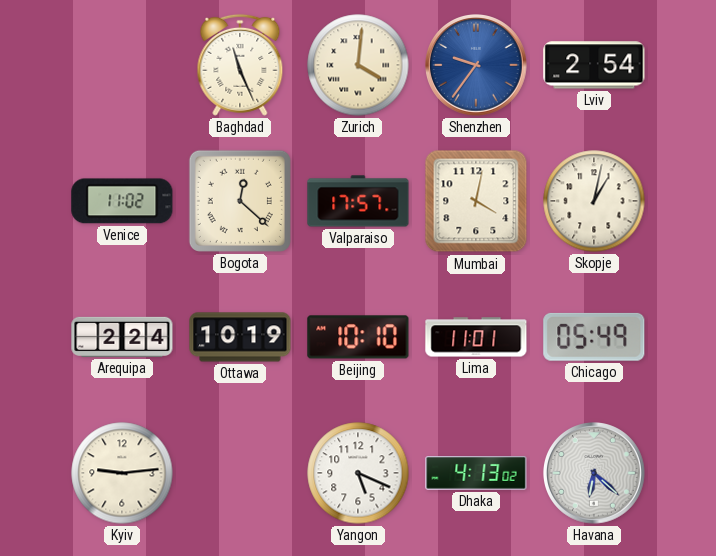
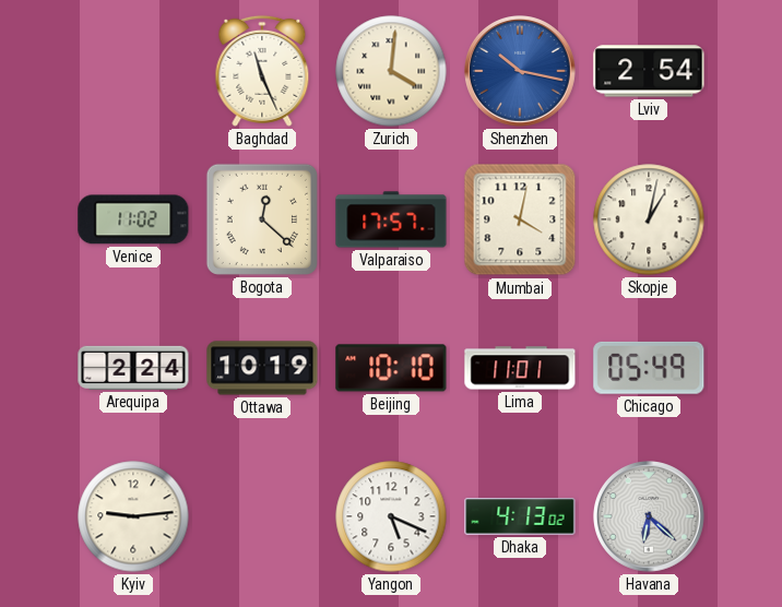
Shenzhen: 9:36 -> 10:17
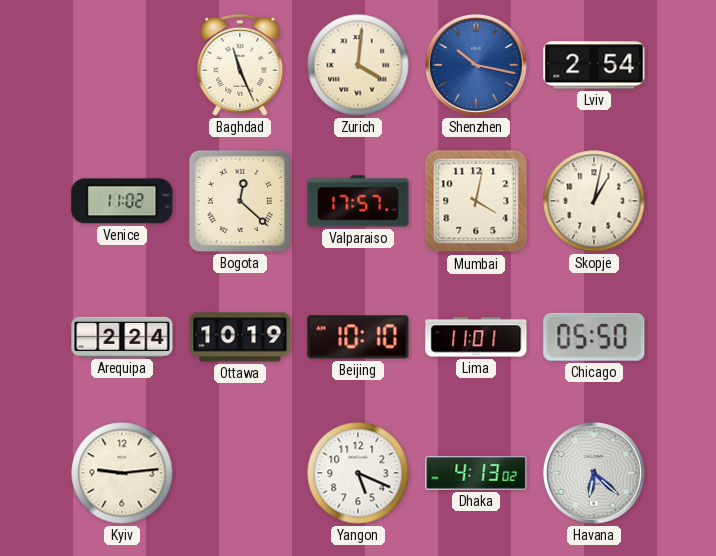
Chicago: 05:49 -> 05:50
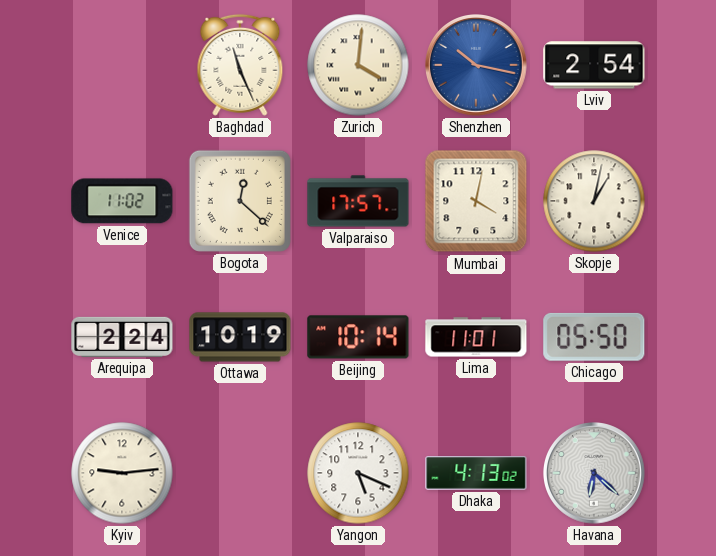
Beijing: 10:10 -> 10:14
